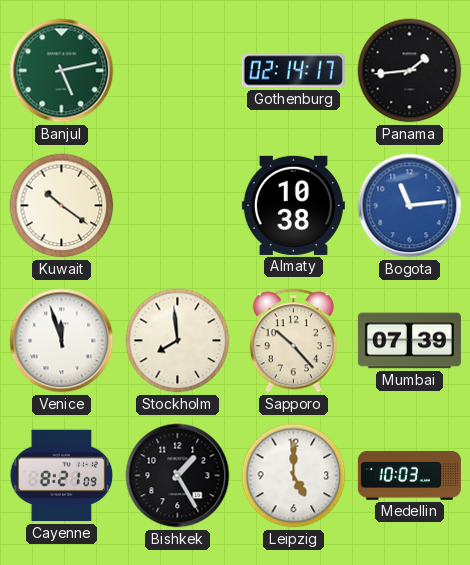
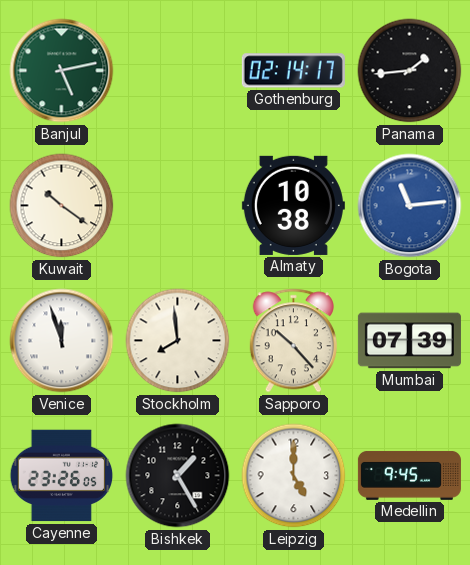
Cayenne: 8:21 -> 23:26
Medellin: 10:03 -> 9:45
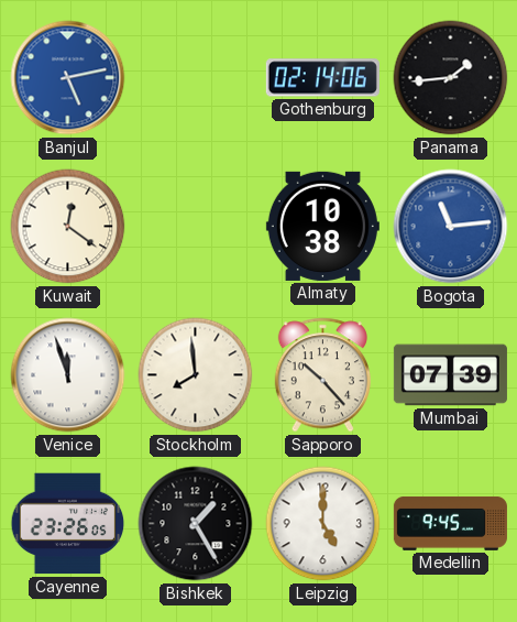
Banjul dial: green -> blue
Gothenburg: 02:14:17 -> 02:14:06
Kuwait: 10:21 -> 12:21
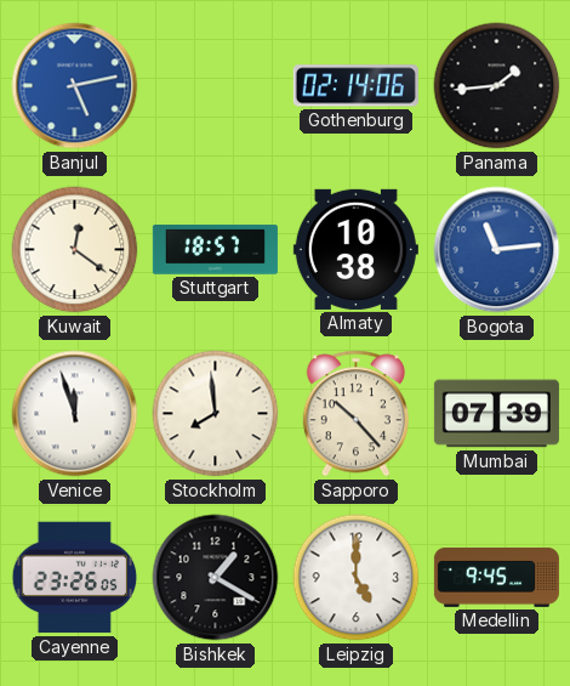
Stuttgart: none -> 18:57
Bishkek: 1:25 -> 1:20
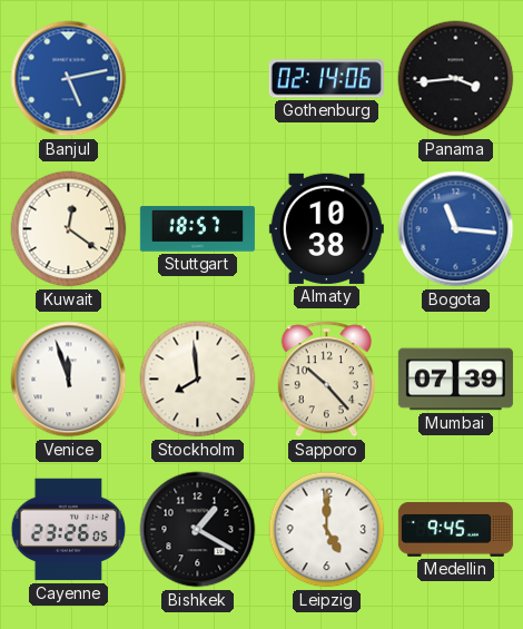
Panama: 1:44 -> 3:44
Bogota: 11:14 -> 11:16
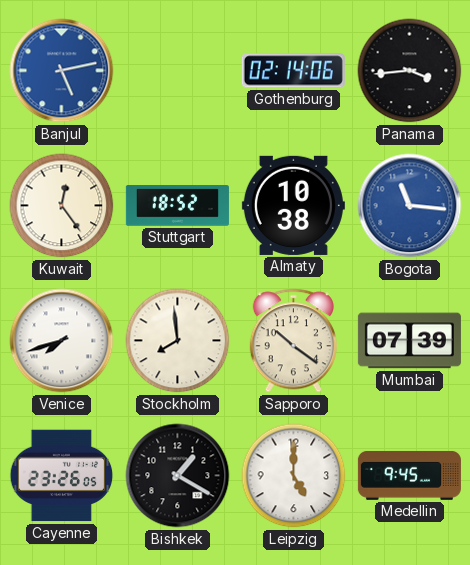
Kuwait: 12:21 -> 12:24
Stuttgart: 18:57 -> 18:52
Venice: 11:57 -> 7:42
Sapporo: 10:23 -> 10:21
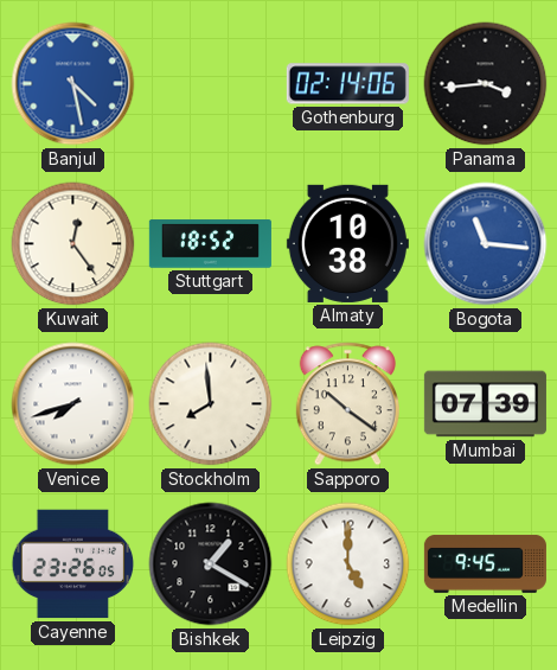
Banjul: 5:13 -> 4:28
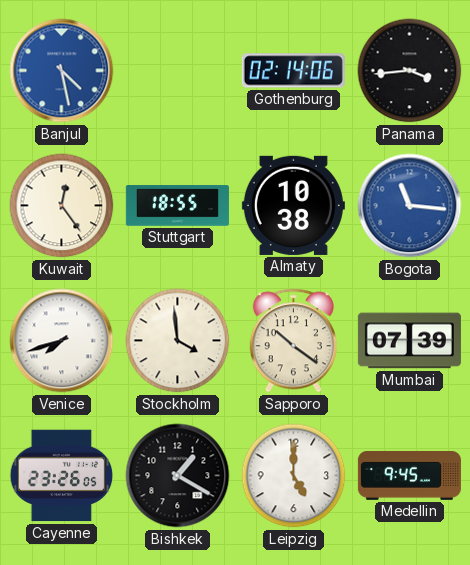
Stuttgart: 18:52 -> 18:55
Stockholm: 7:59 -> 3:59
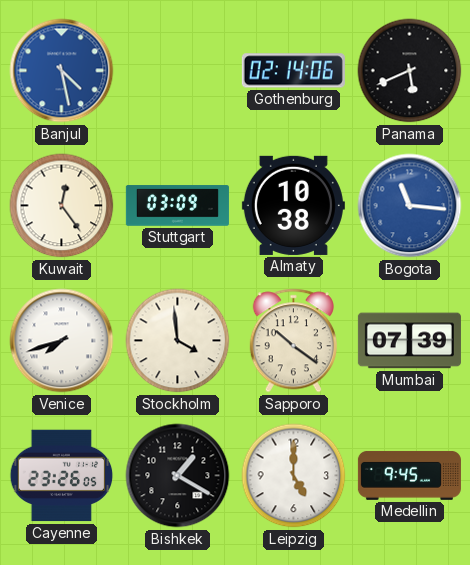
Panama: 3:44 -> 5:41
Stuttgart: 18:55 -> 03:09
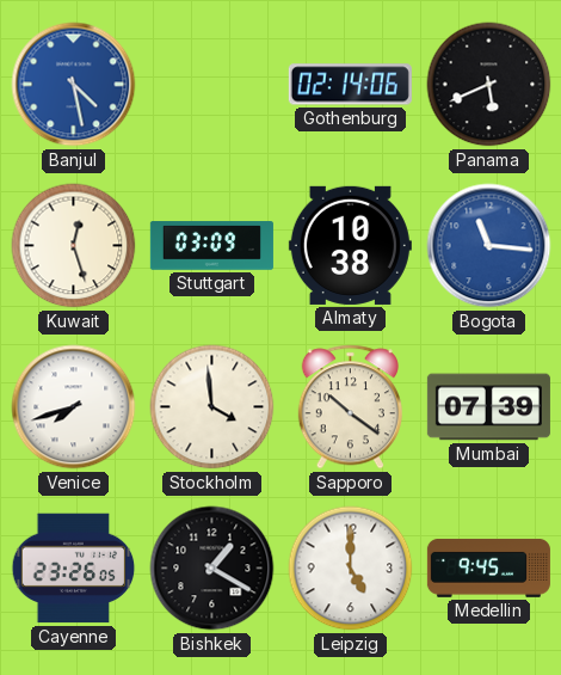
Kuwait: 12:24 -> 12:27
